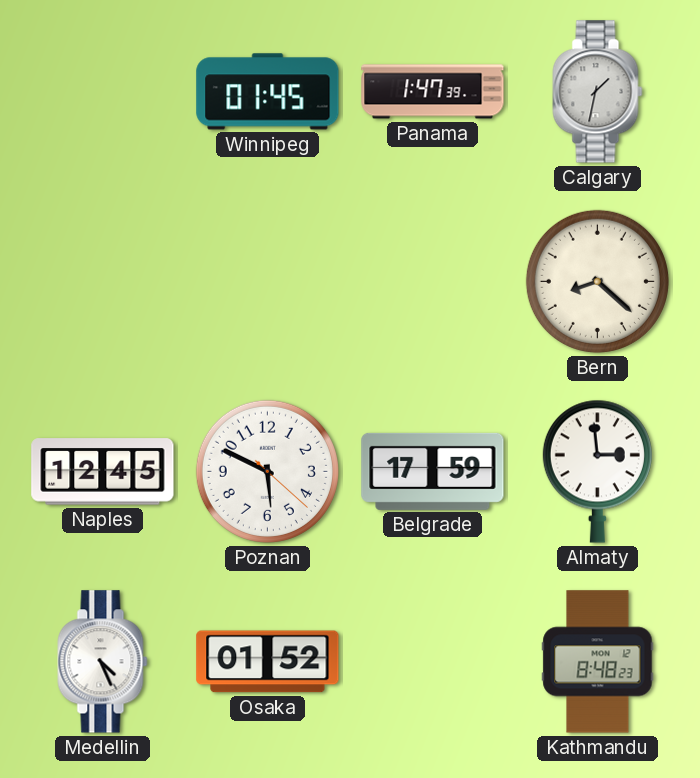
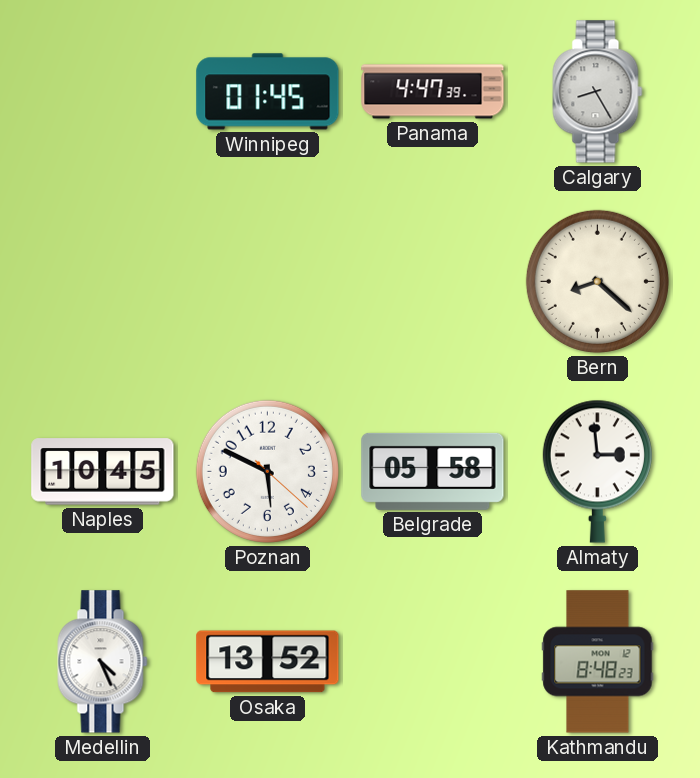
Panama: 1:47 -> 4:47
Calgary: 1:32 -> 8:25
Naples: 12:45 -> 10:45
Belgrade: 17:59 -> 05:58
Osaka: 01:52 -> 13:52
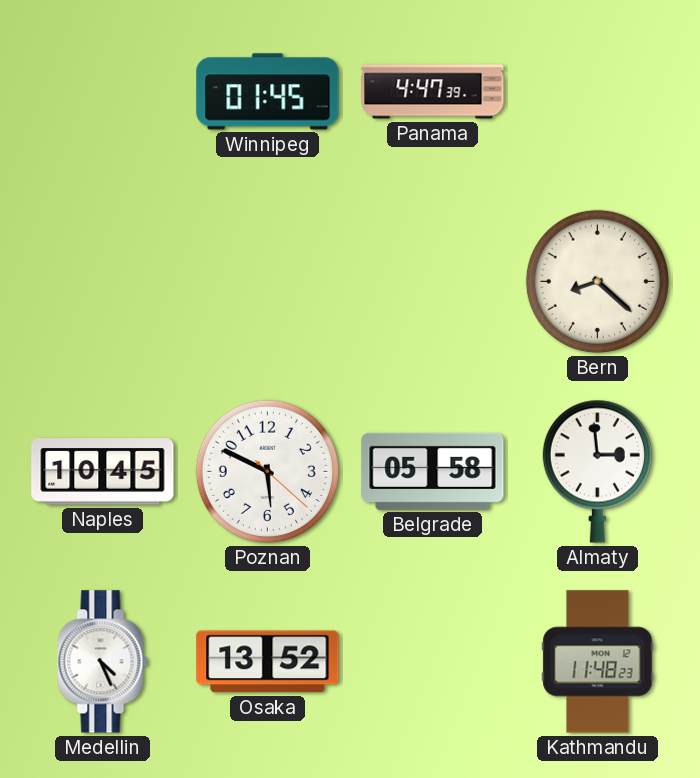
Calgary: 8:25 -> none
Kathmandu: 8:48 -> 11:48
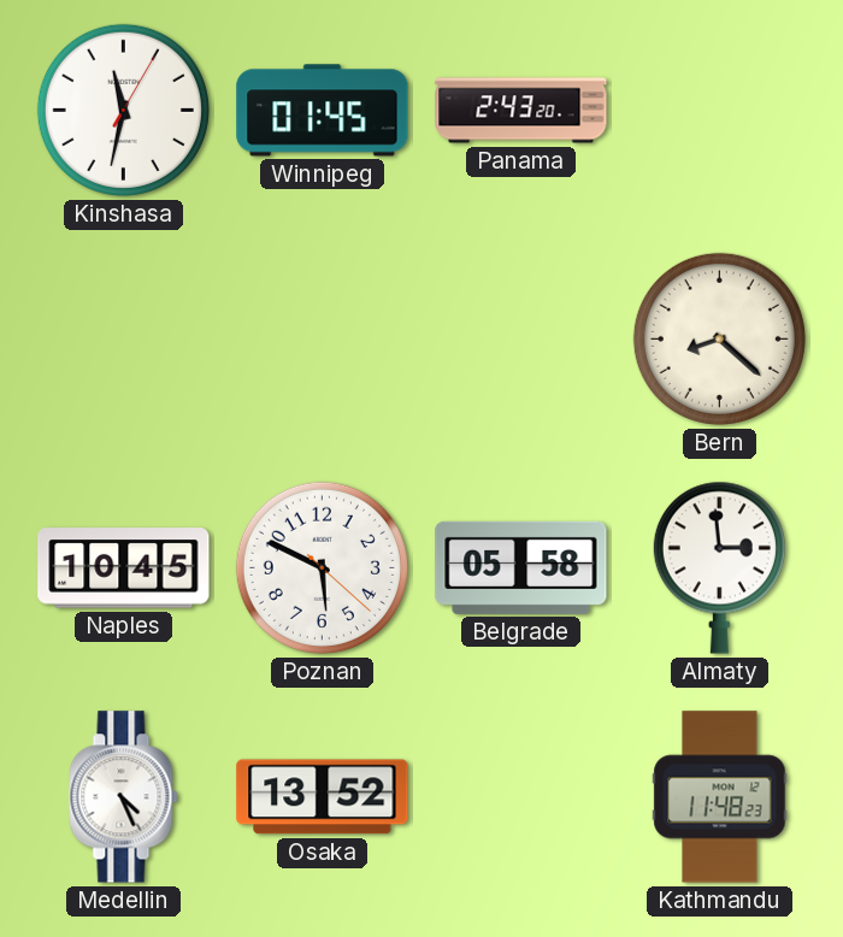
Kinshasa: none -> 11:32
Panama: 4:47 -> 2:43
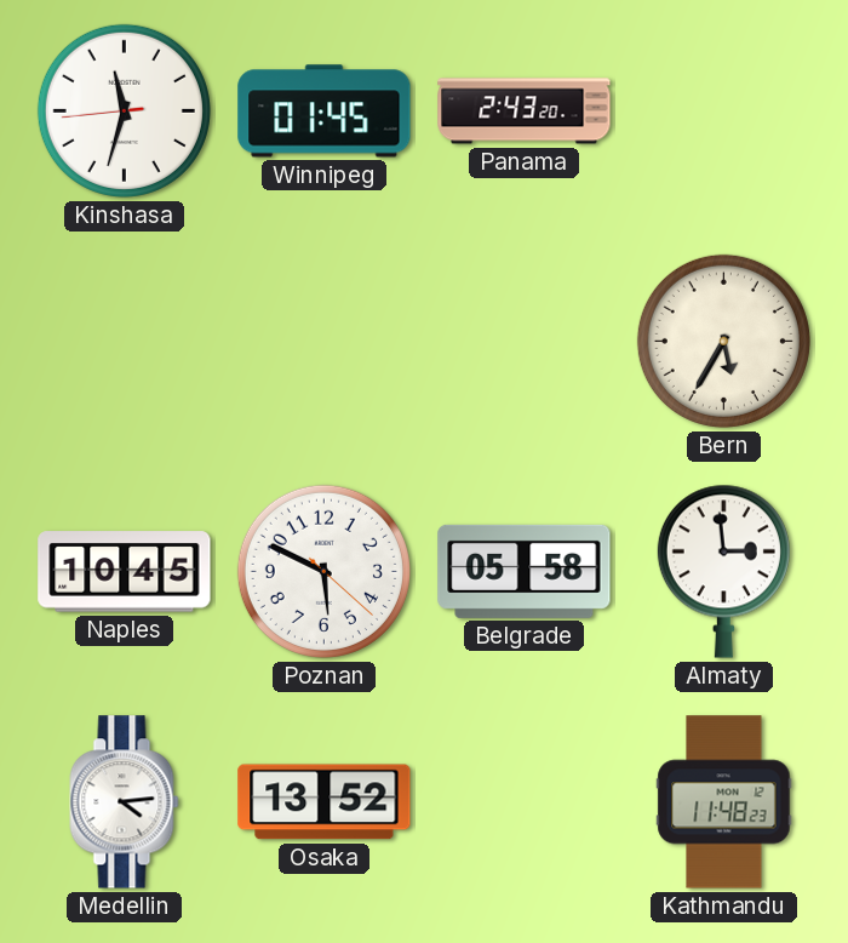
Kinshasa: 11:32:05 -> 11:32:44
Bern: 8:22 -> 5:35
Medellin: 4:26 -> 4:14
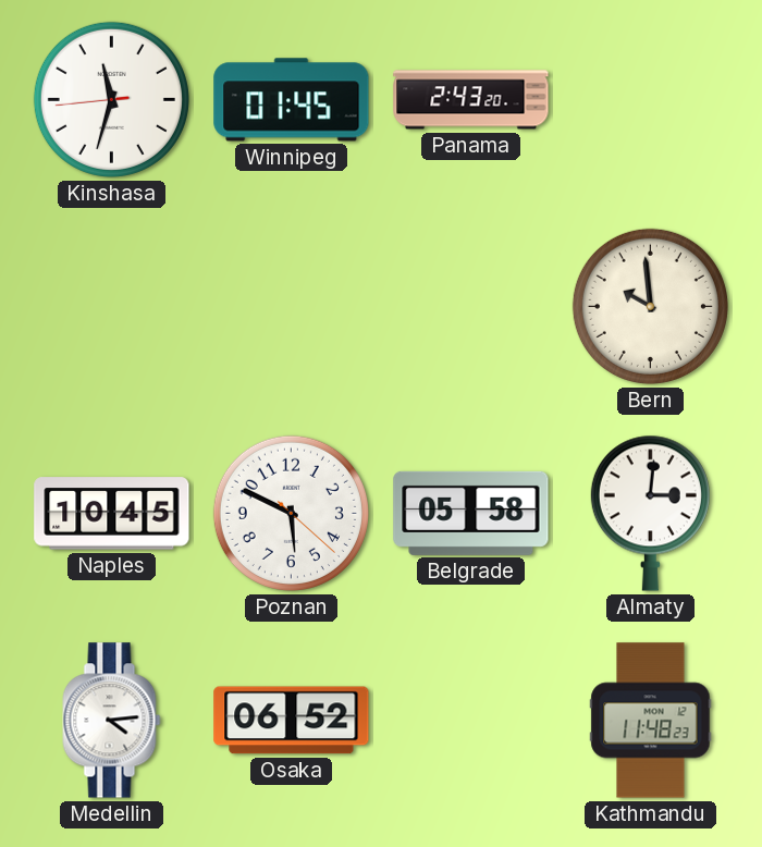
Bern: 5:35 -> 9:59
Almaty: 2:59 -> 3:01
Osaka: 13:52 -> 06:52
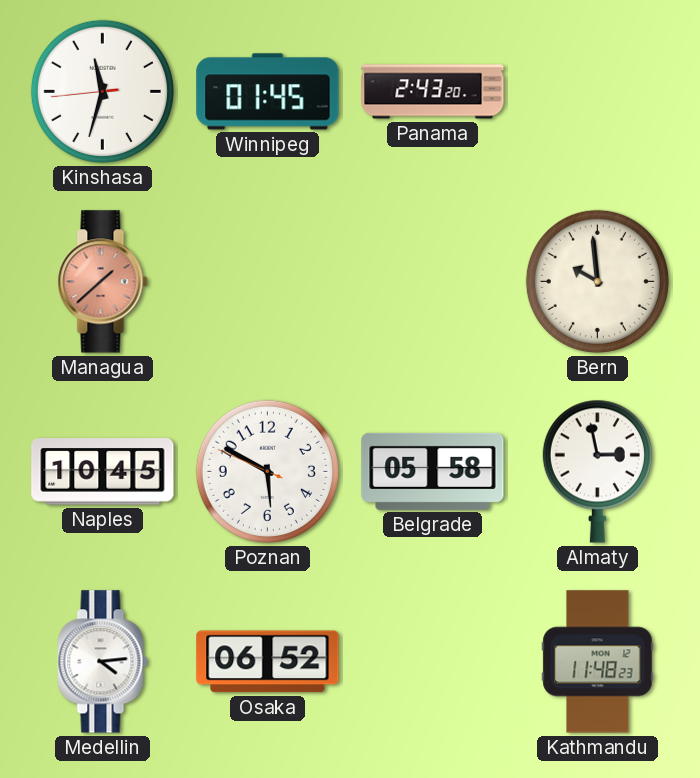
Managua: none -> 1:38
Poznan: 5:49:22 -> 5:49:49
Almaty: 3:01 -> 2:58
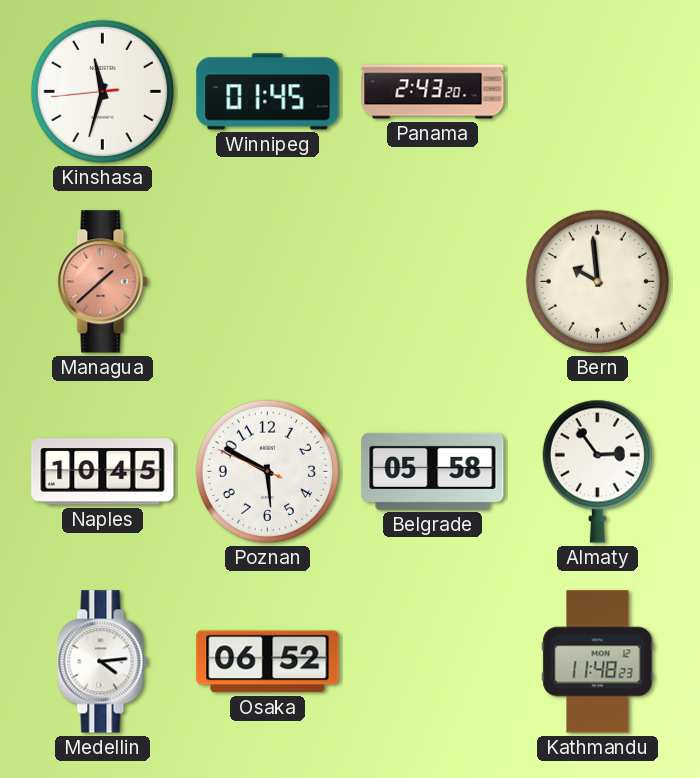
Almaty: 2:58 -> 2:54
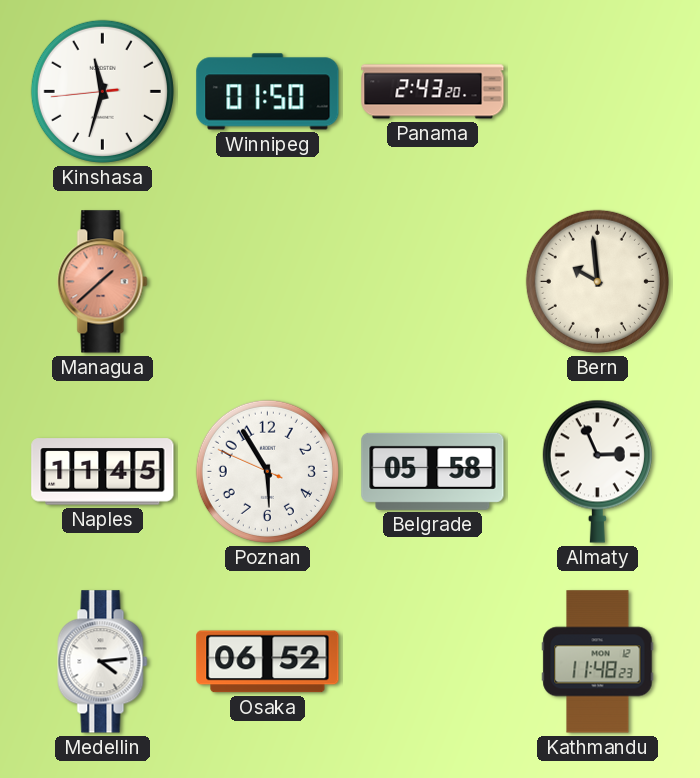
Winnipeg: 01:45 -> 01:50
Naples: 10:45 -> 11:45
Poznan: 5:49 -> 5:54
Almaty: 2:54 -> 2:56
